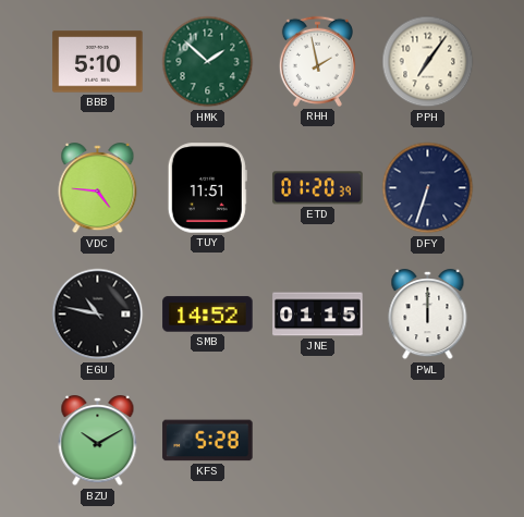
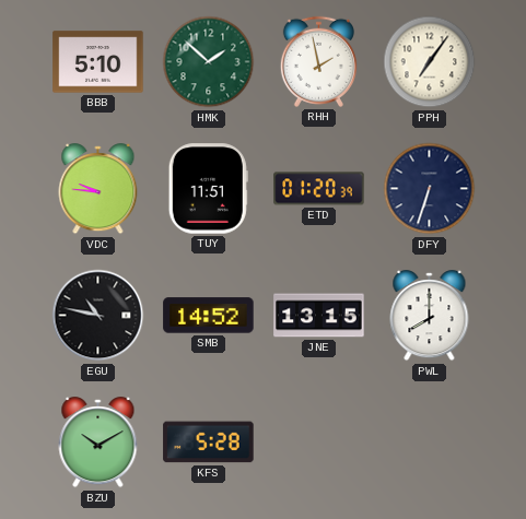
VDC: 4:46 -> 9:46
JNE: 01:15 -> 13:15
PWL: 12:00 -> 8:00
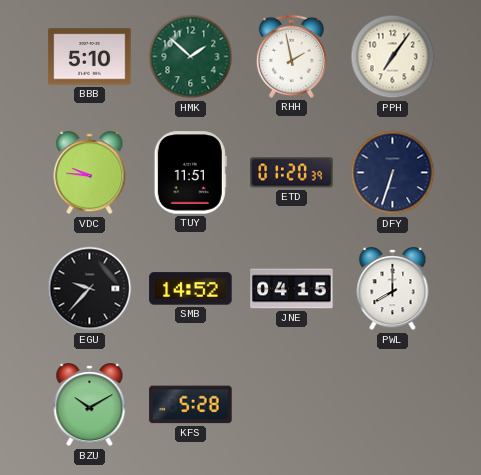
EGU: 10:47 -> 9:37
JNE: 13:15 -> 04:15
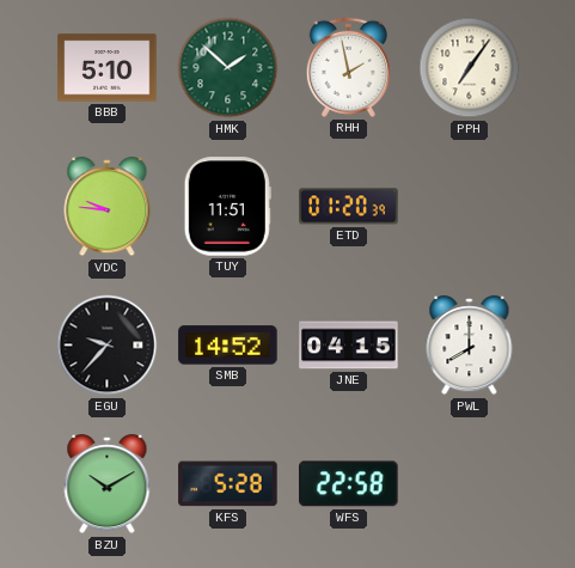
DFY: 6:33 -> none
WFS: none -> 22:58
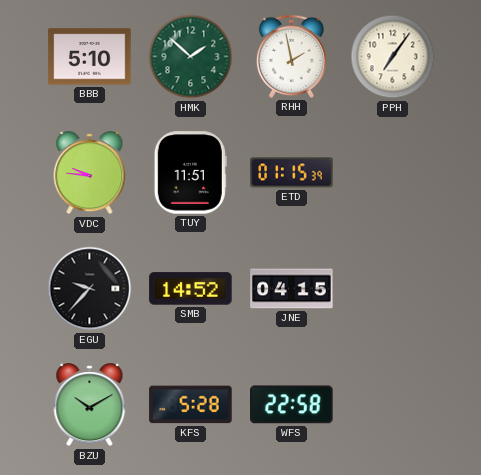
ETD: 01:20 -> 01:15
PWL: 8:00 -> none
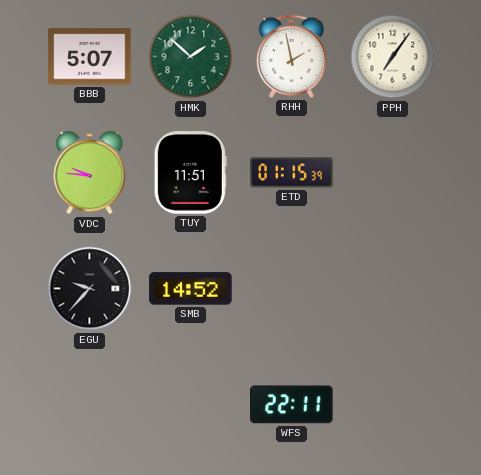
BBB: 5:10 -> 5:07
JNE: 04:15 -> none
BZU: 10:10 -> none
KFS: 5:28 -> none
WFS: 22:58 -> 22:11
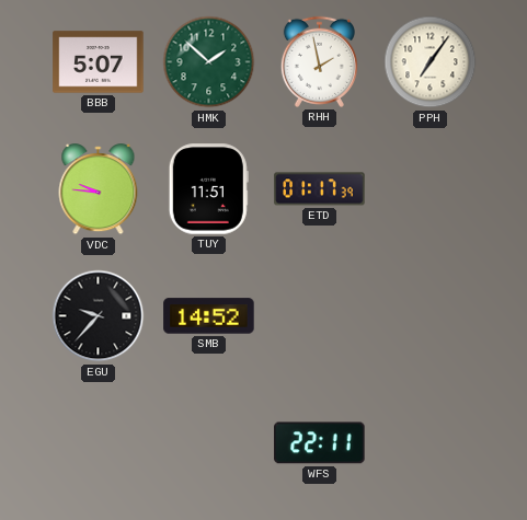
ETD: 01:15 -> 01:17
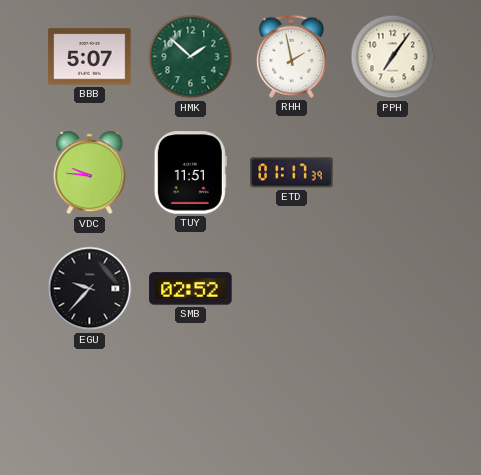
SMB: 14:52 -> 02:52
WFS: 22:11 -> none
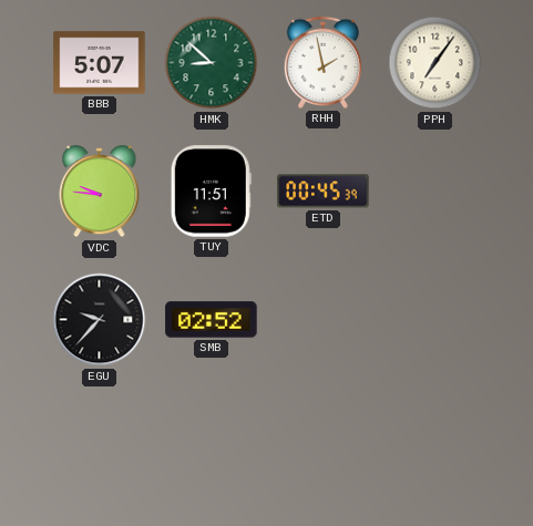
HMK: 1:52 -> 8:52
ETD: 01:17 -> 00:45
